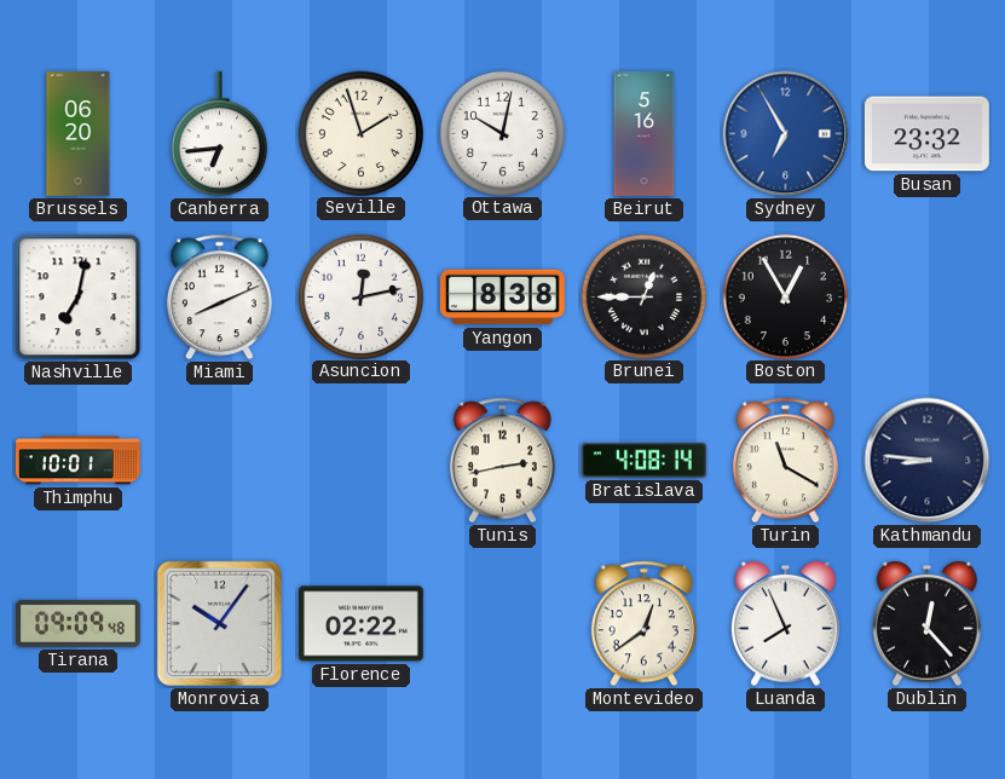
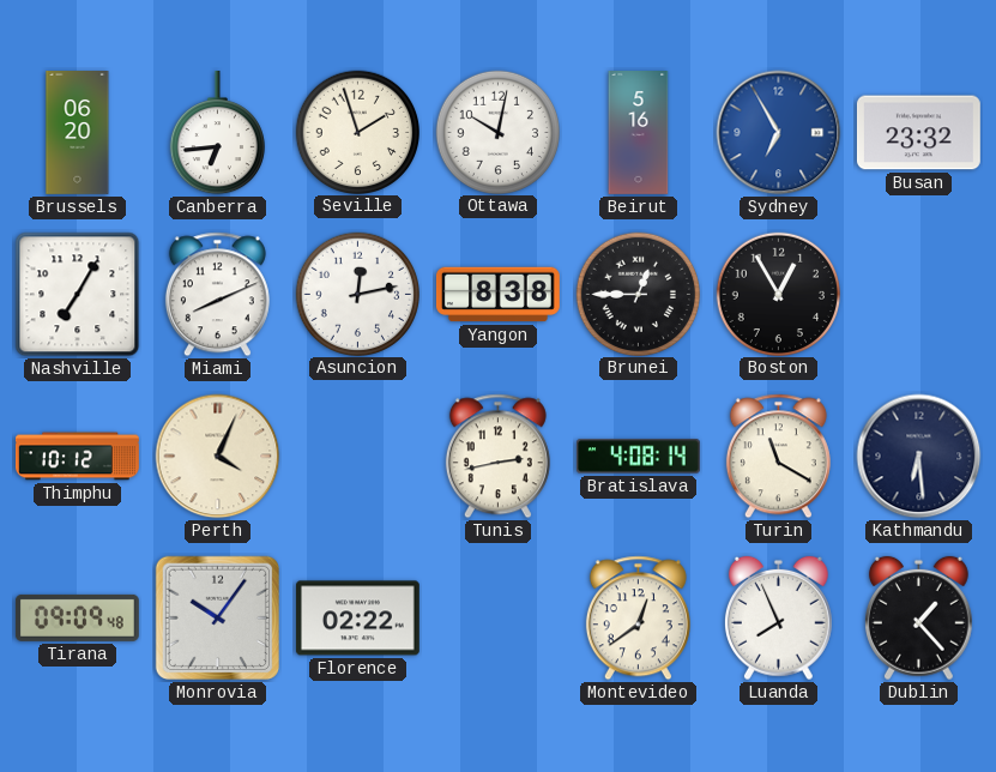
Nashville: 7:02 -> 7:05
Thimphu: 10:01 -> 10:12
Perth: none -> 4:04
Kathmandu: 8:46 -> 6:29
Dublin: 12:23 -> 1:23
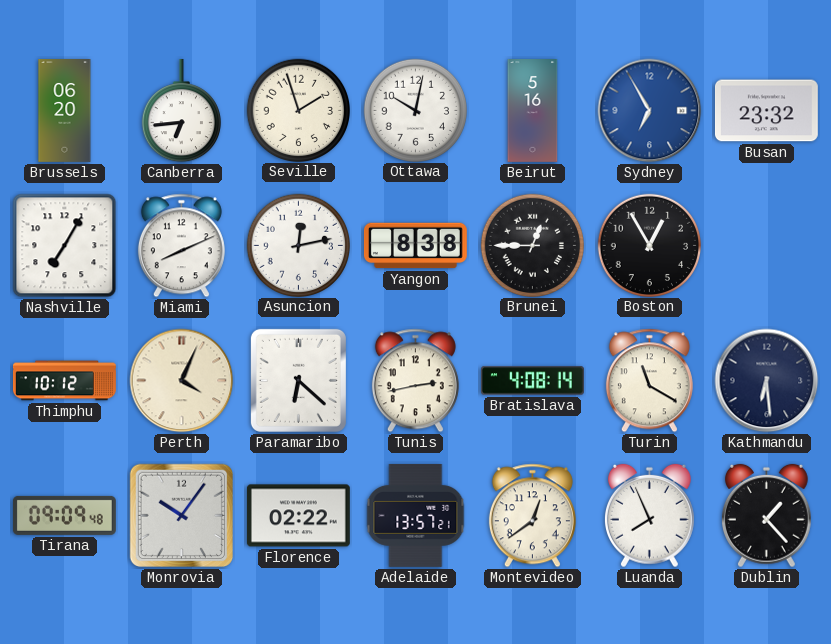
Paramaribo: none -> 6:22
Adelaide: none -> 13:57
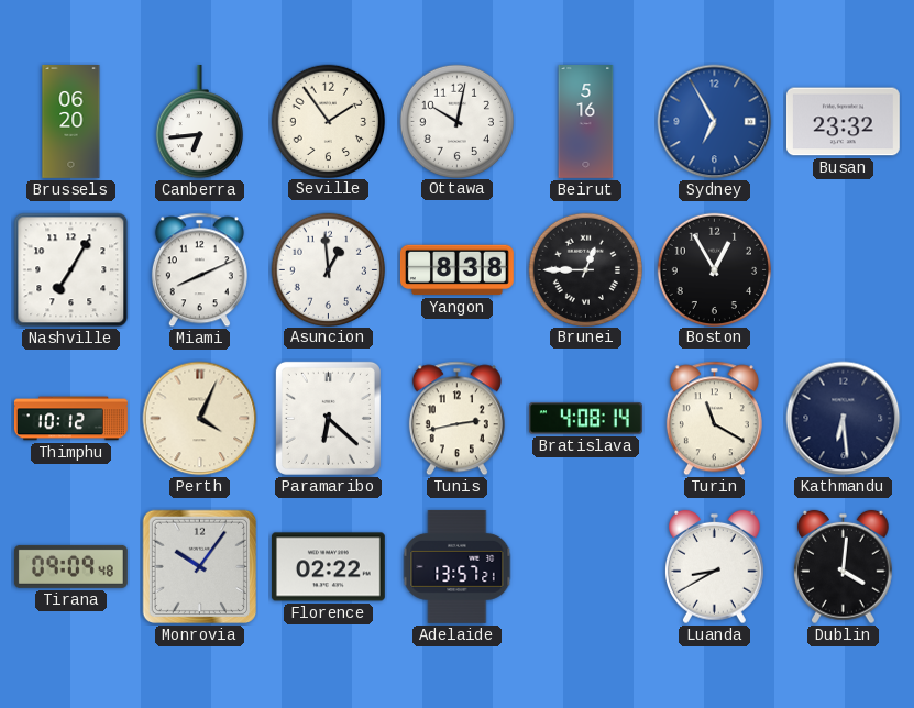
Seville: 1:57 -> 1:54
Asuncion: 12:13 -> 12:59
Montevideo: 12:39 -> none
Luanda: 7:56 -> 8:40
Dublin: 1:23 -> 4:01
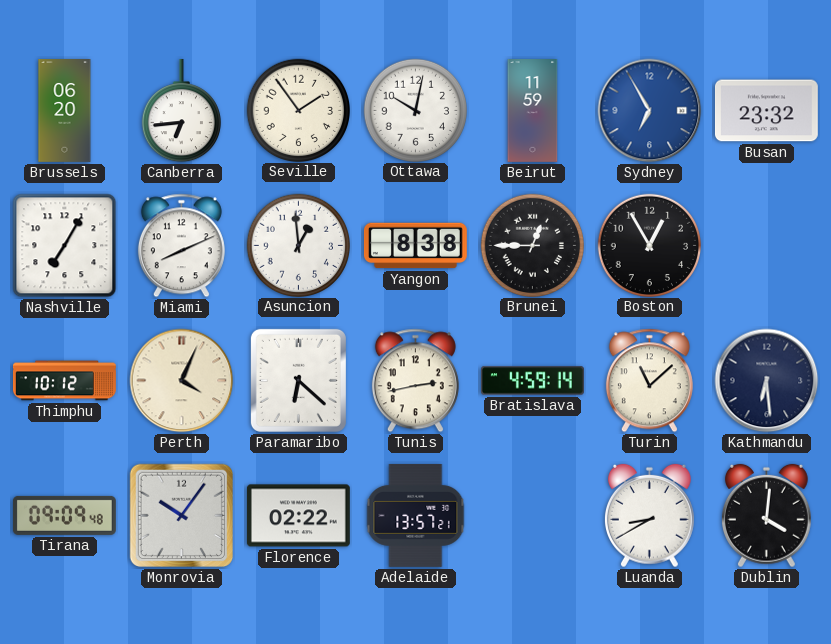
Beirut: 5:16 -> 11:59
Bratislava: 4:08 -> 4:59
Turin: 11:20 -> 11:08
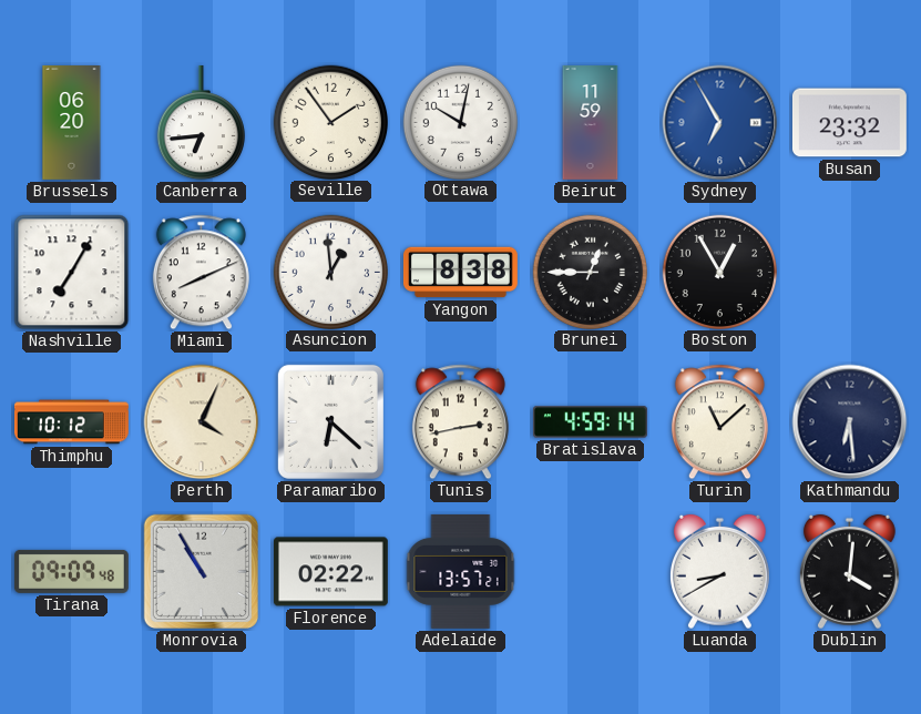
Monrovia: 10:06 -> 10:55
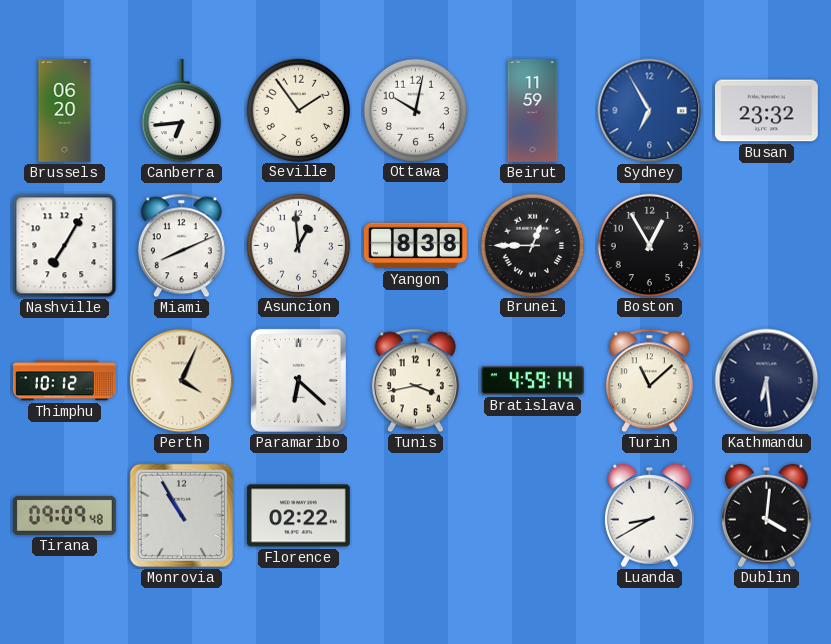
Tunis: 2:43 -> 3:43
Adelaide: 13:57 -> none
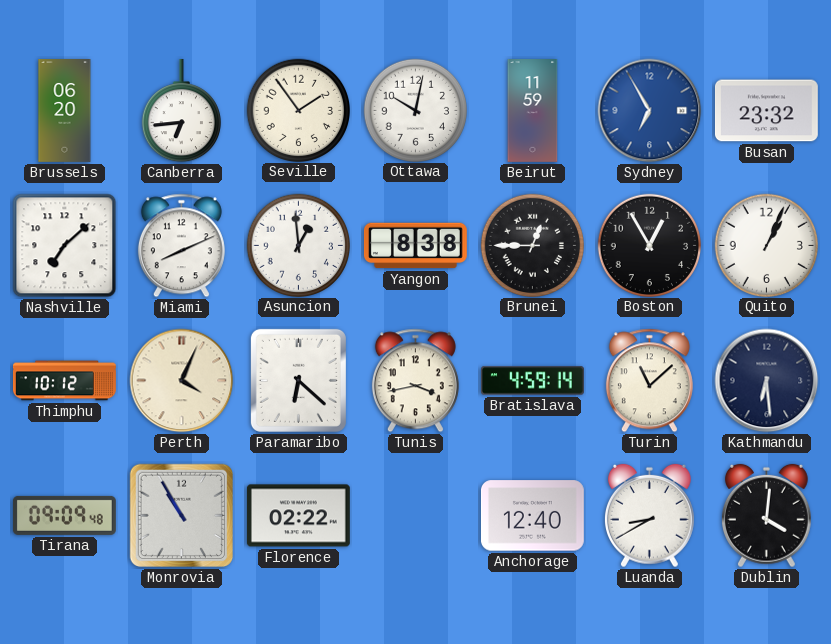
Nashville: 7:05 -> 7:08
Quito: none -> 1:04
Anchorage: none -> 12:40
